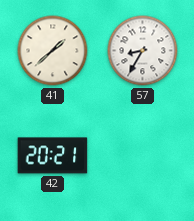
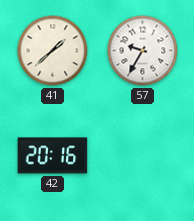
57: 8:35 -> 9:35
42: 20:21 -> 20:16
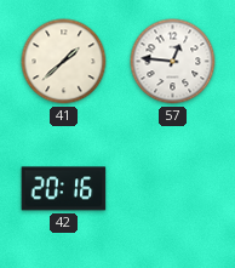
57: 9:35 -> 12:46
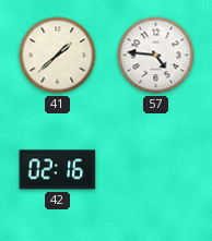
57: 12:46 -> 4:46
42: 20:16 -> 02:16
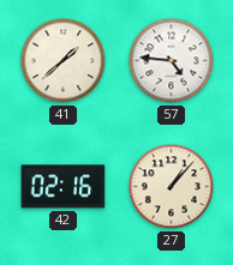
27: none -> 1:07
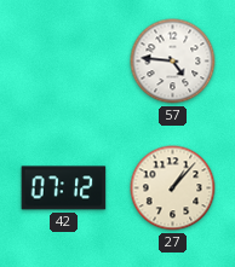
41: 1:38 -> none
42: 02:16 -> 07:12
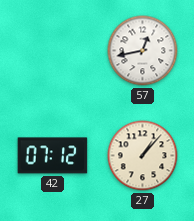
57: 4:46 -> 12:43
